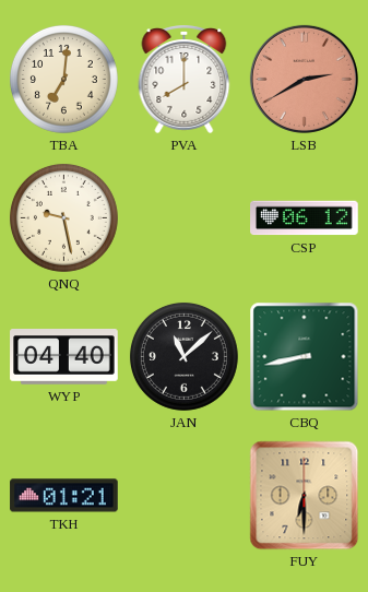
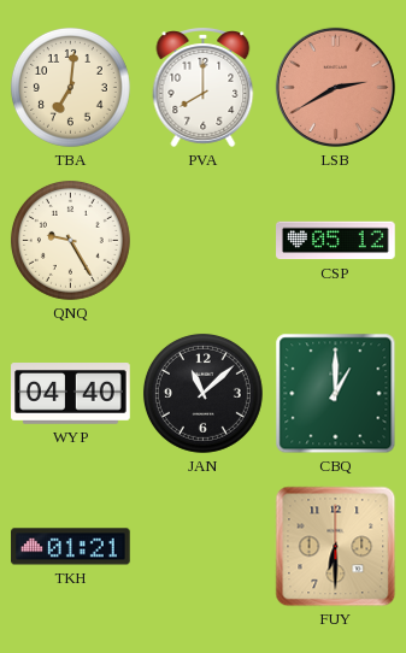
QNQ: 9:28 -> 9:25
CSP: 06:12 -> 05:12
CBQ: 8:43 -> 1:00
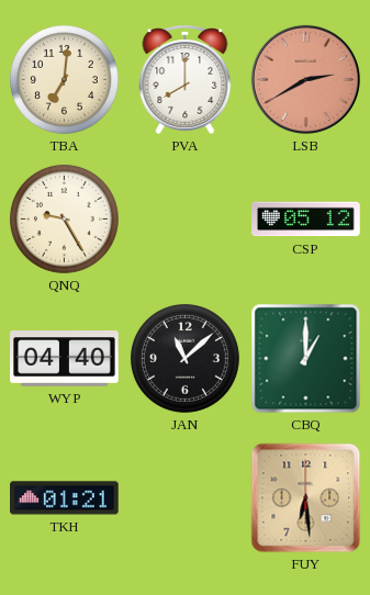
FUY: 6:30 -> 6:29
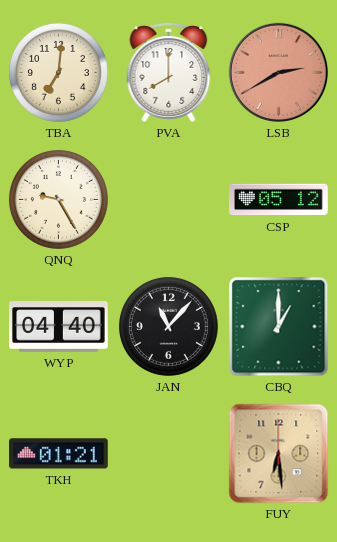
JAN: 11:08 -> 11:07
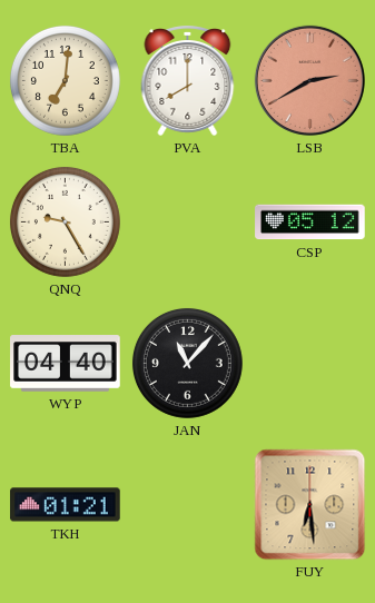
CBQ: 1:00 -> none
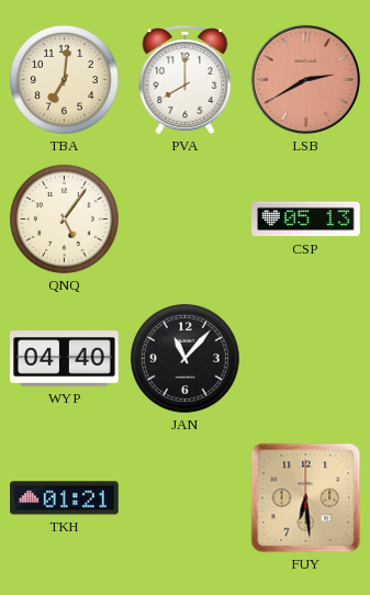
QNQ: 9:25 -> 5:06
CSP: 05:12 -> 05:13
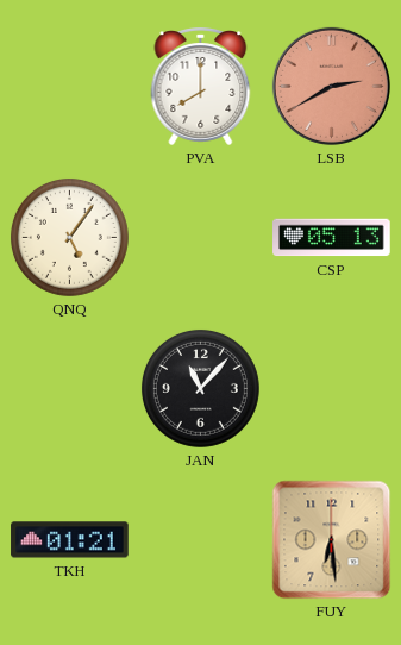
TBA: 7:01 -> none
WYP: 04:40 -> none
